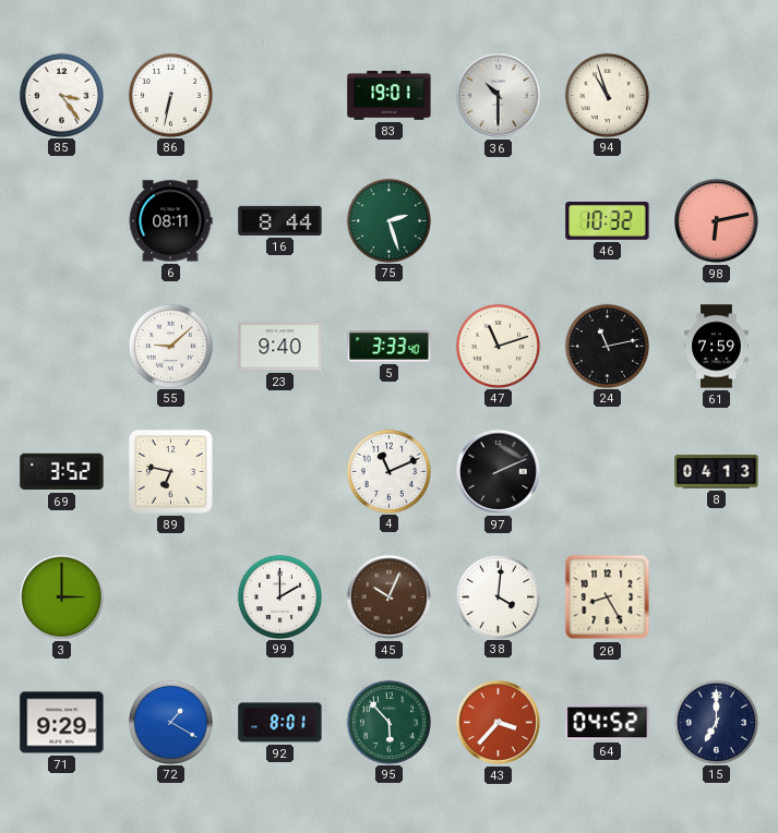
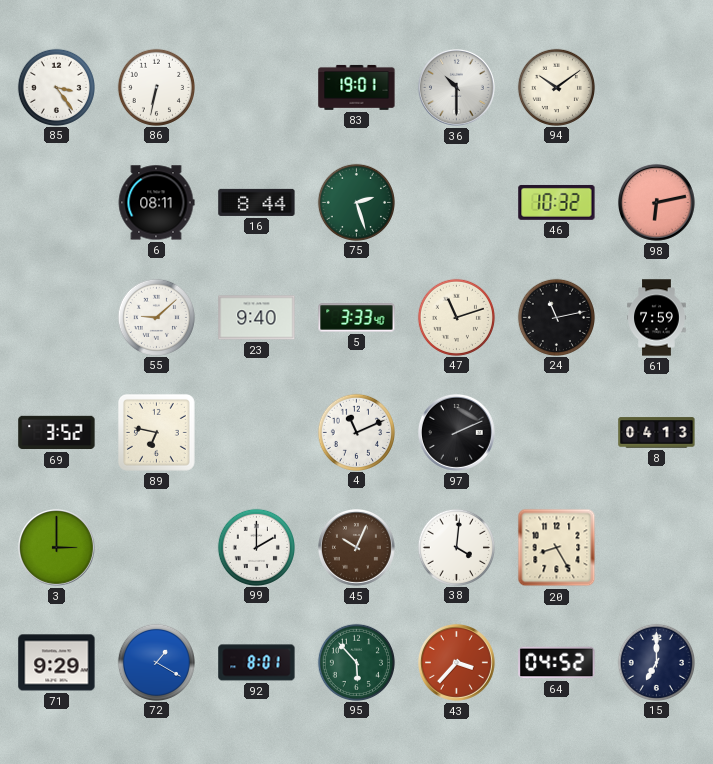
94: 10:57 -> 10:09
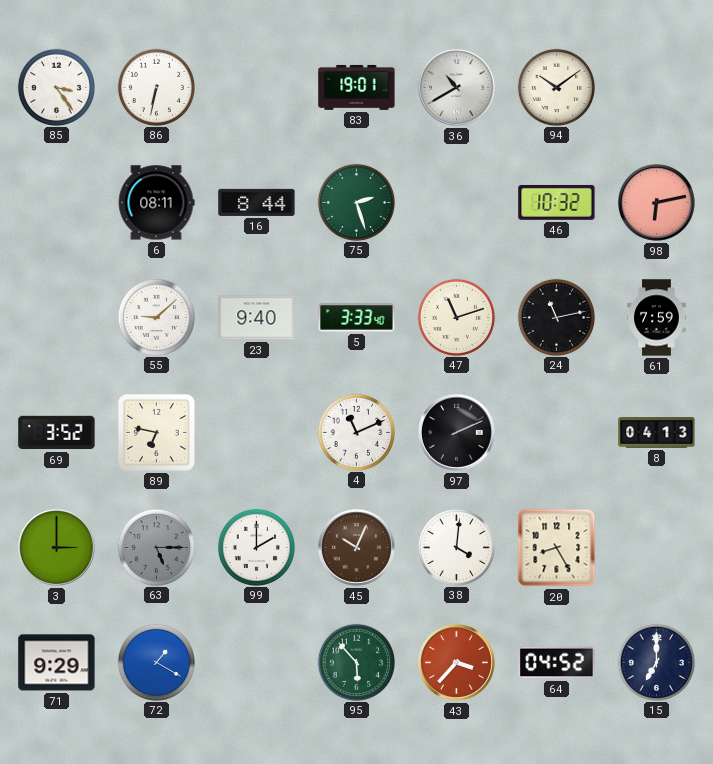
36: 10:30 -> 10:40
63: none -> 5:15
92: 8:01 -> none
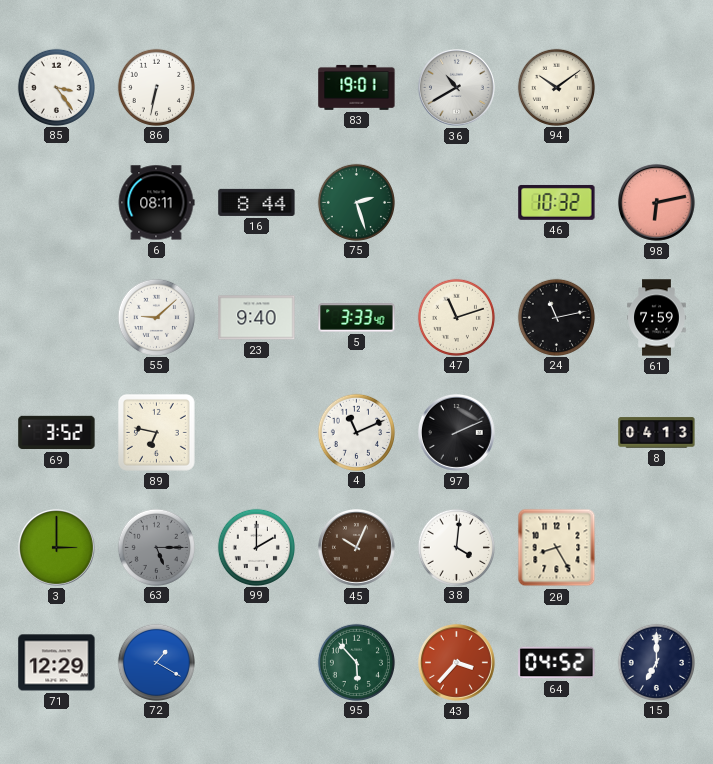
71: 9:29 -> 12:29
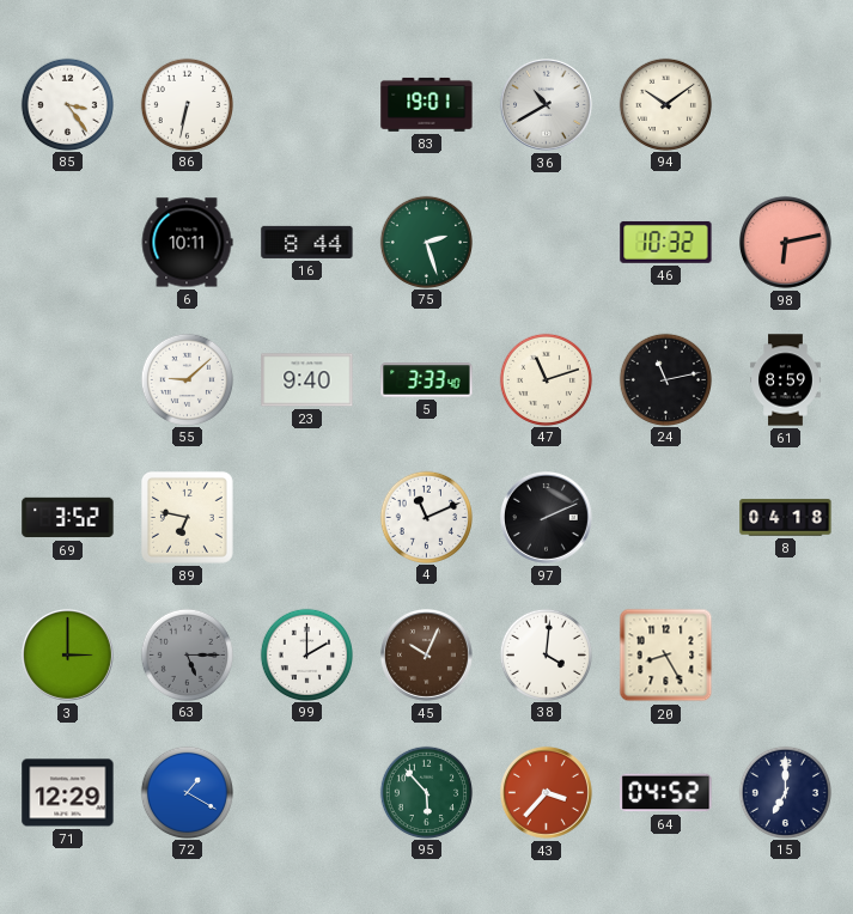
6: 08:11 -> 10:11
61: 7:59 -> 8:59
8: 04:13 -> 04:18
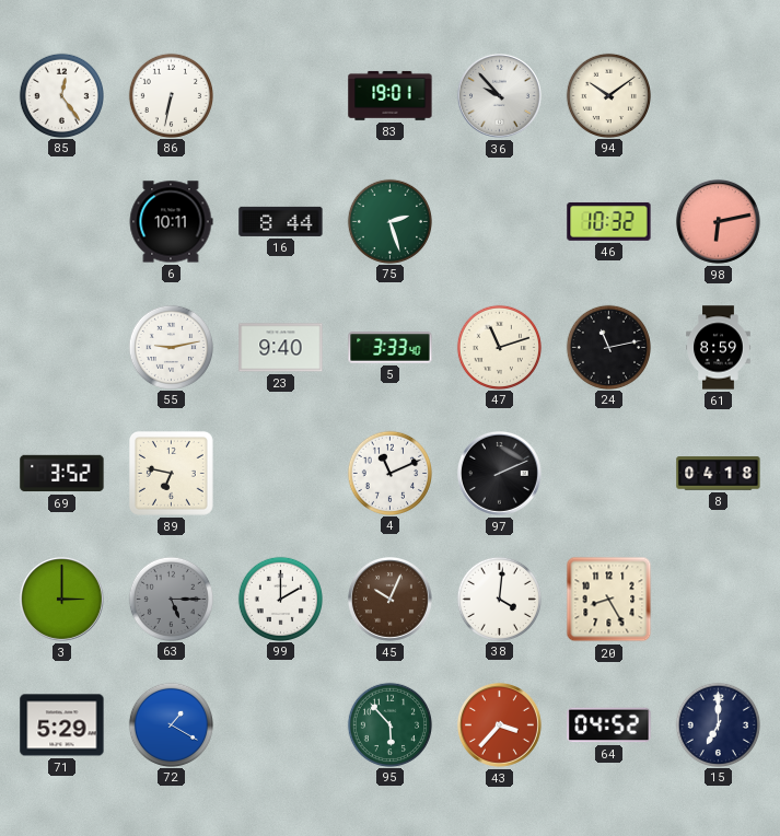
85: 3:24 -> 12:24
36: 10:40 -> 9:53
55: 9:08 -> 9:13
71: 12:29 -> 5:29
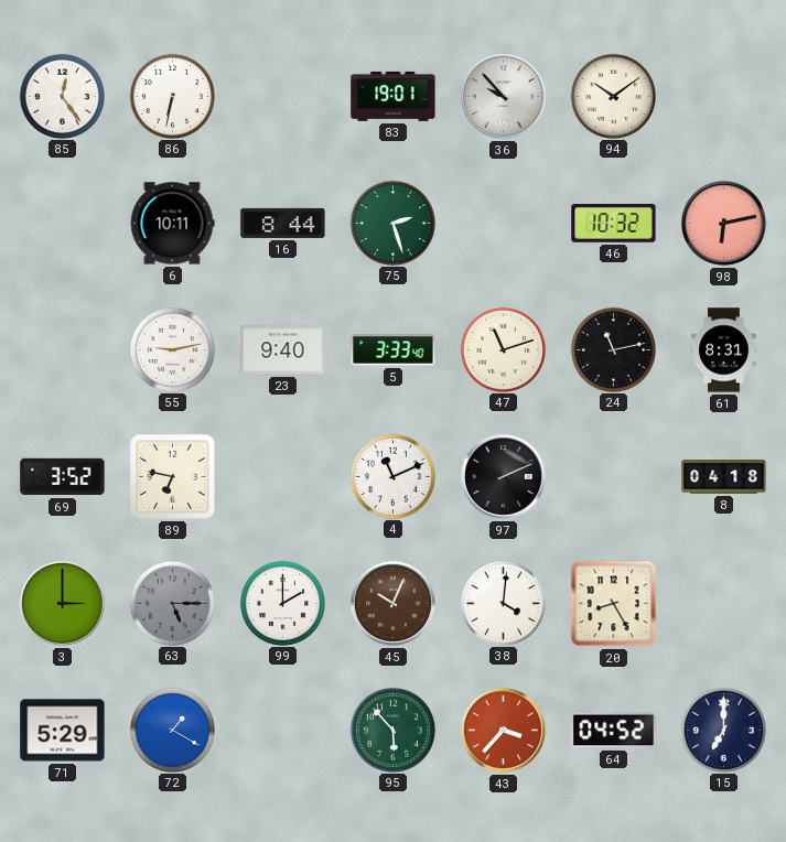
61: 8:59 -> 8:31
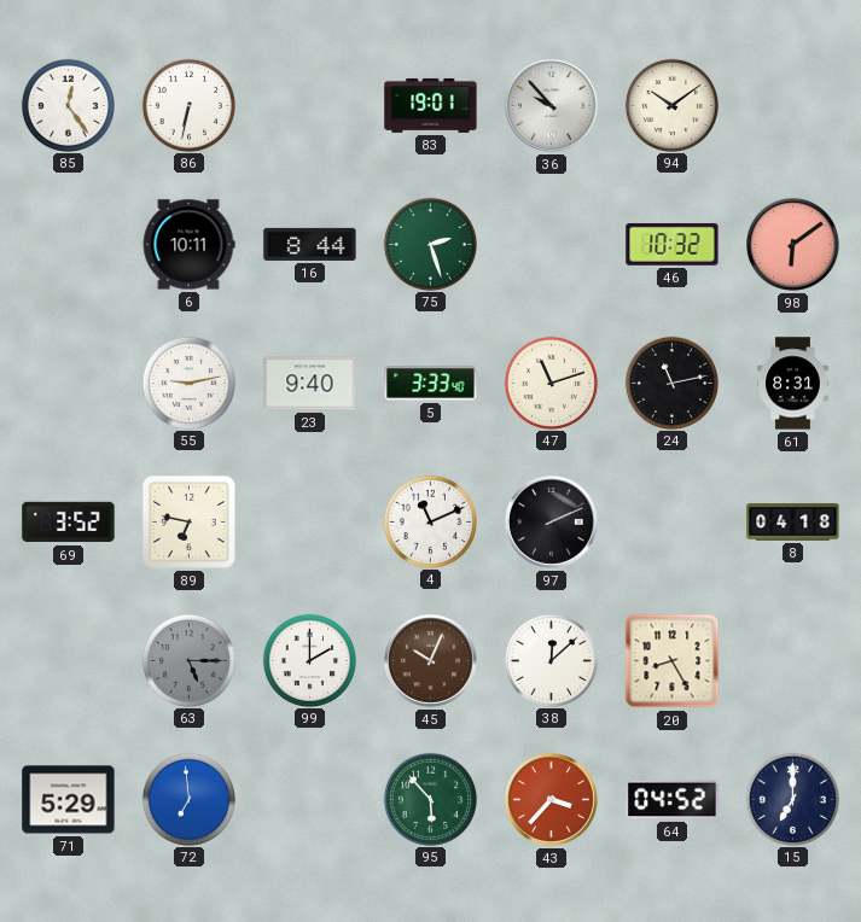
98: 6:13 -> 6:09
3: 3:00 -> none
38: 4:01 -> 12:08
72: 1:20 -> 6:59
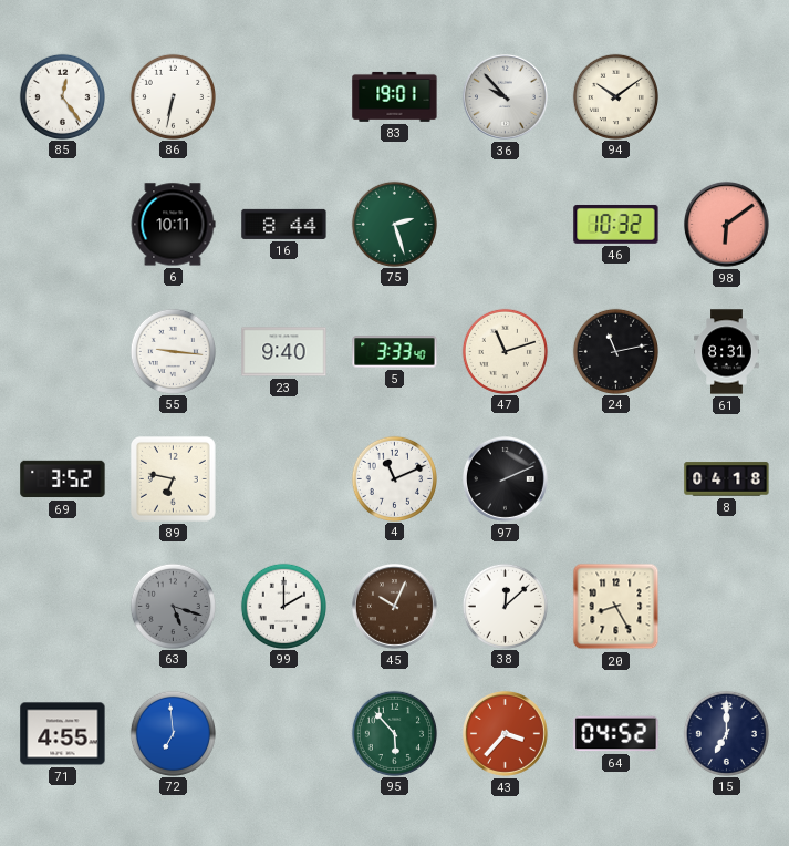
55: 9:13 -> 9:16
63: 5:15 -> 5:18
71: 5:29 -> 4:55
